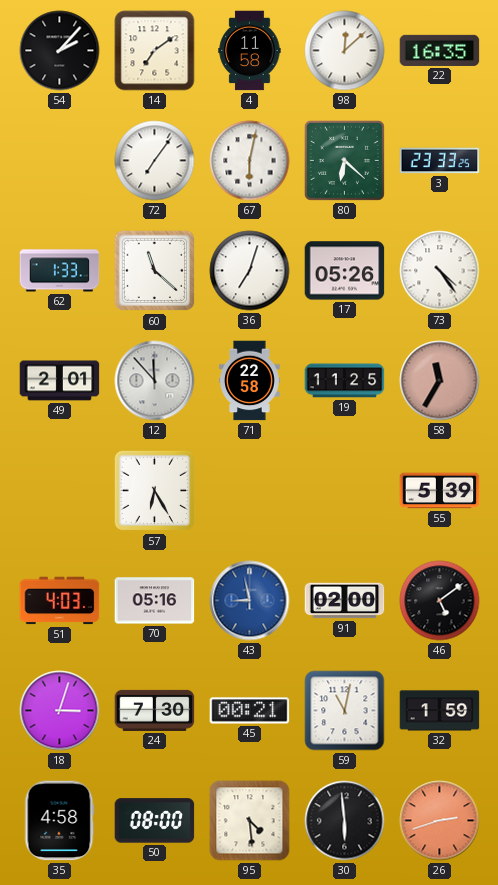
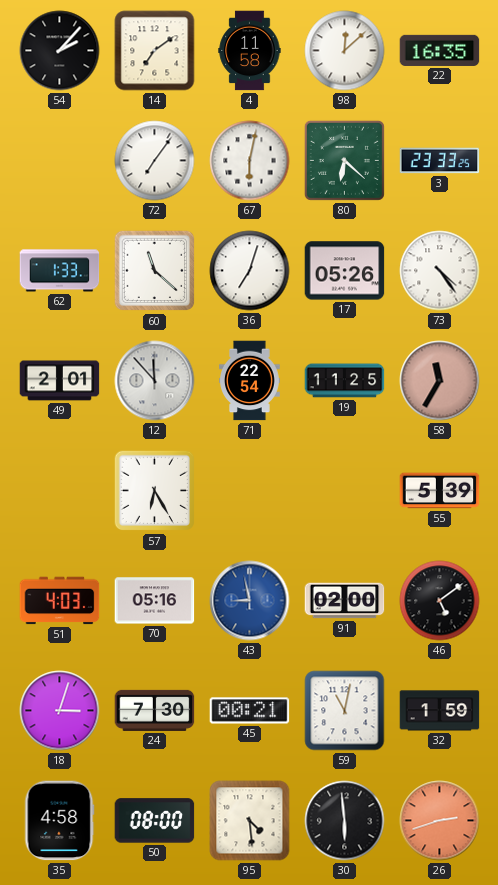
71: 22:58 -> 22:54
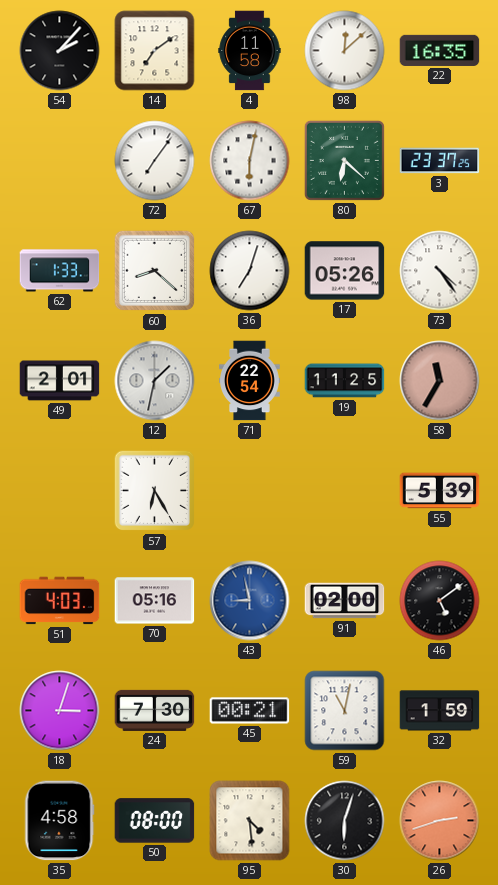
3: 23:33 -> 23:37
60: 11:22 -> 8:22
12: 11:53 -> 1:32
30: 5:59 -> 6:03
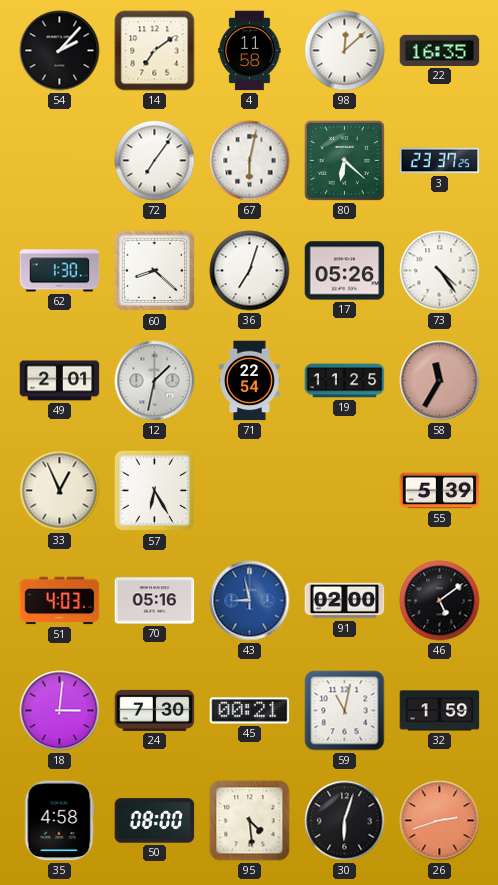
62: 1:33 -> 1:30
33: none -> 12:56
18: 3:03 -> 3:01
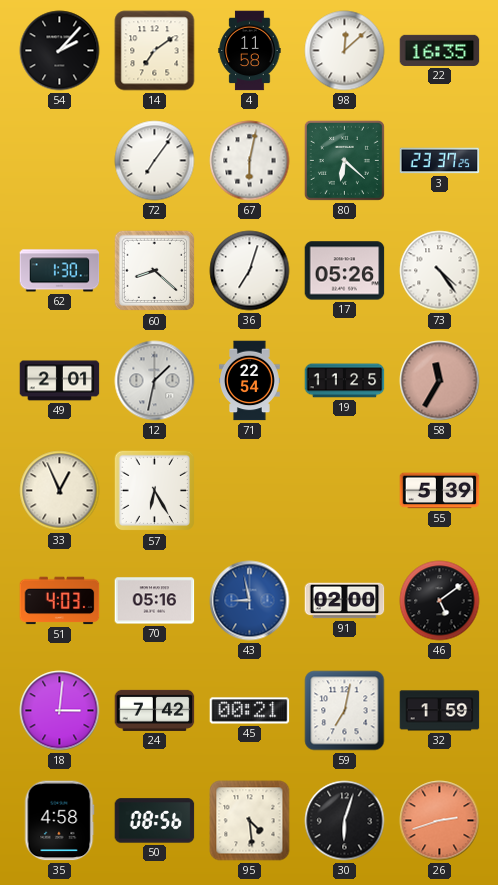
24: 7:30 -> 7:42
59: 11:02 -> 7:02
50: 08:00 -> 08:56
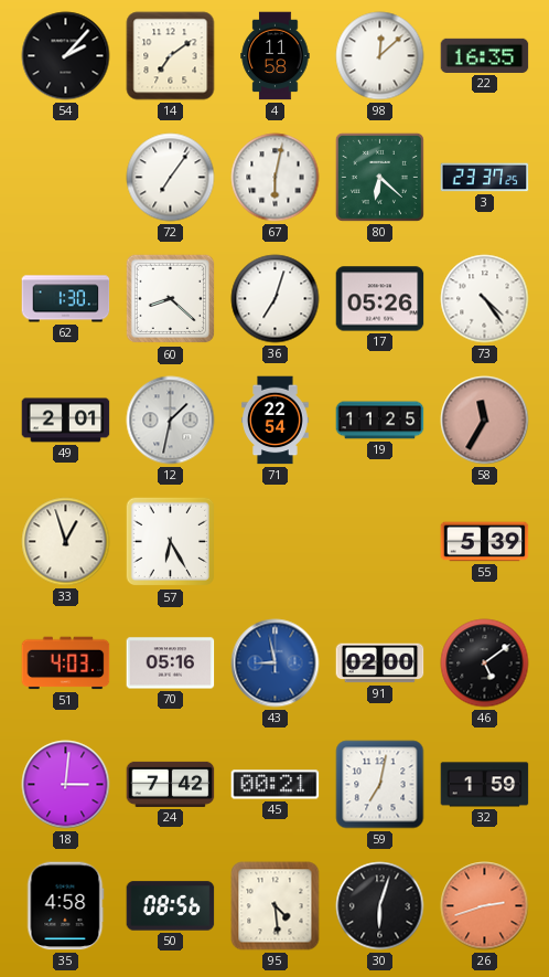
33: 12:56 -> 12:57
